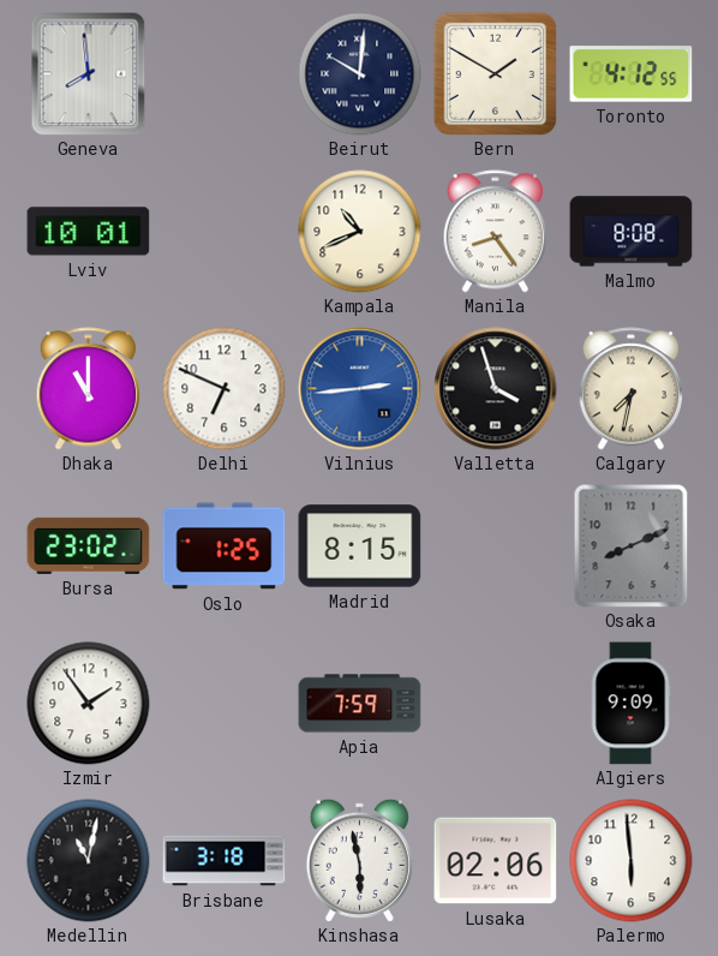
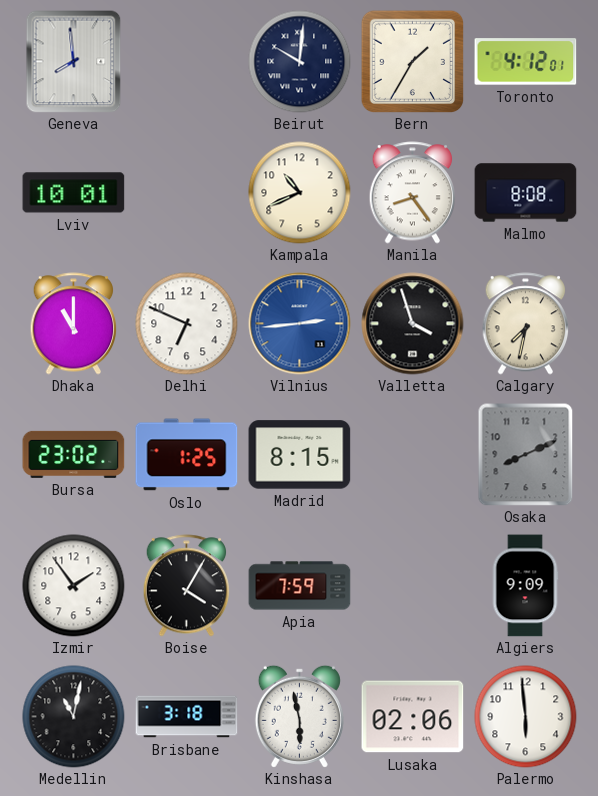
Bern: 1:50 -> 1:35
Toronto: 4:12:55 -> 4:12:01
Boise: none -> 4:05
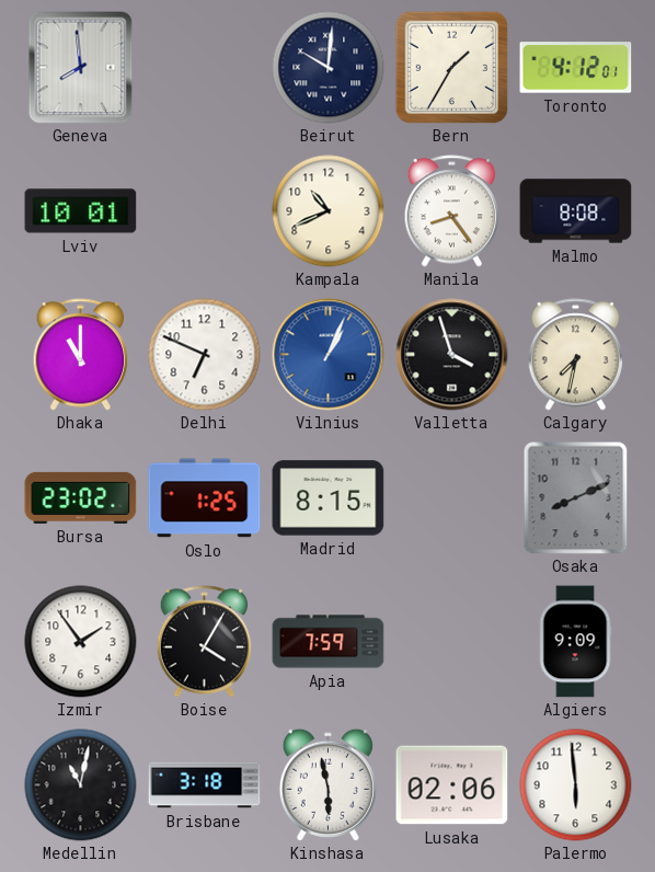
Vilnius: 2:44 -> 1:04
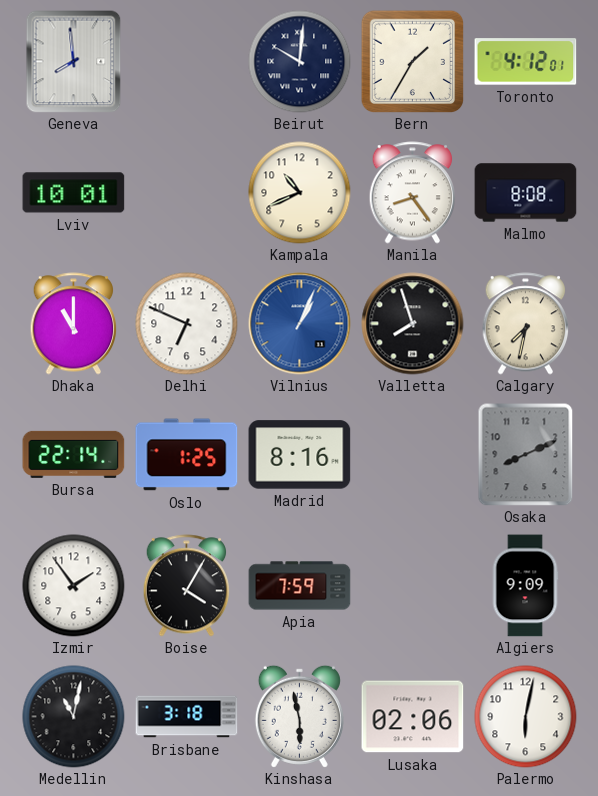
Valletta: 3:57 -> 7:57
Bursa: 23:02 -> 22:14
Madrid: 8:15 -> 8:16
Palermo: 5:59 -> 6:02
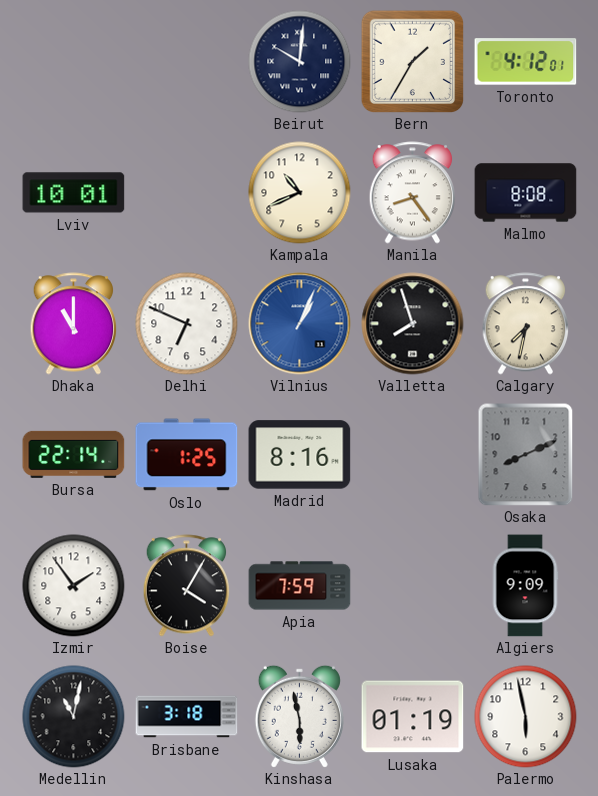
Geneva: 7:59 -> none
Lusaka: 02:06 -> 01:19
Palermo: 6:02 -> 5:58
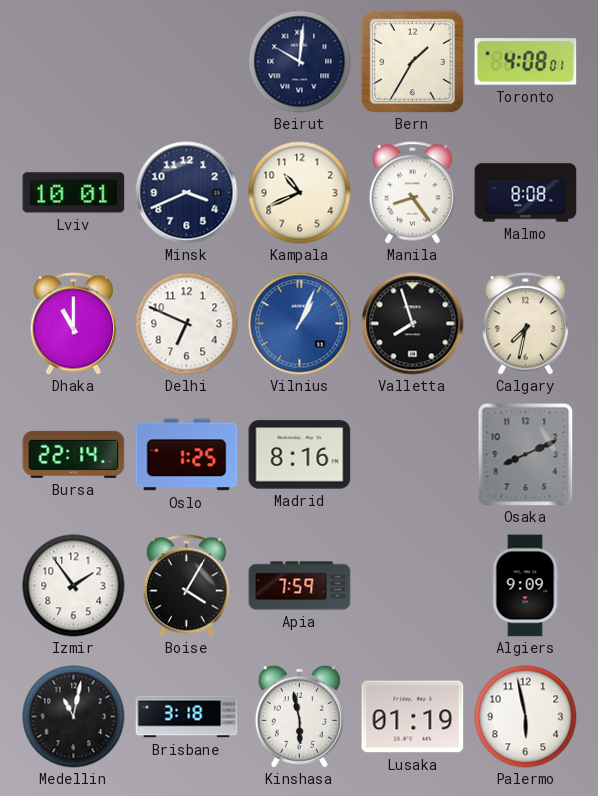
Toronto: 4:12 -> 4:08
Minsk: none -> 3:41
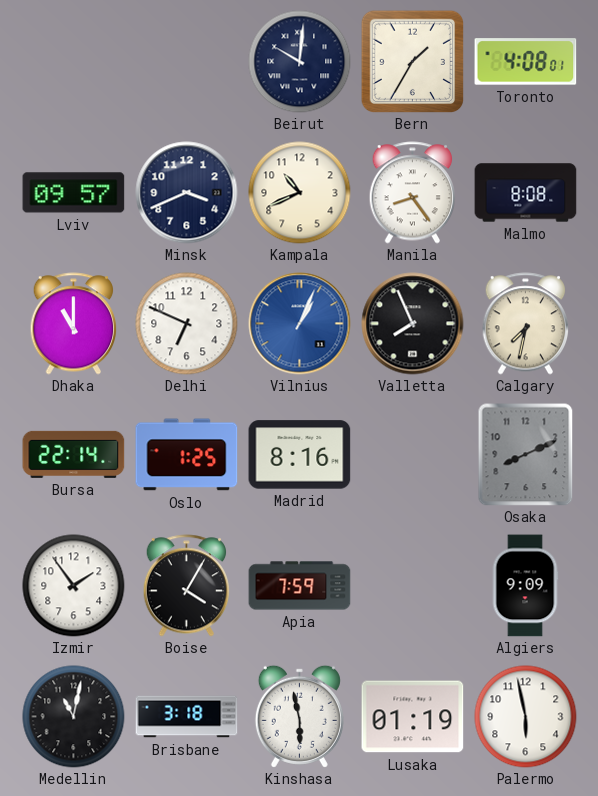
Lviv: 10:01 -> 09:57
Valletta: 7:57 -> 7:56
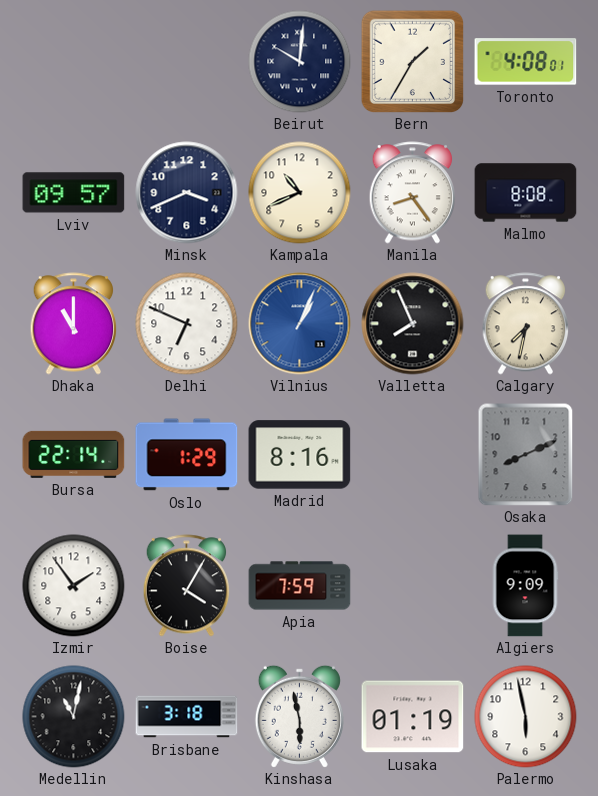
Oslo: 1:25 -> 1:29
